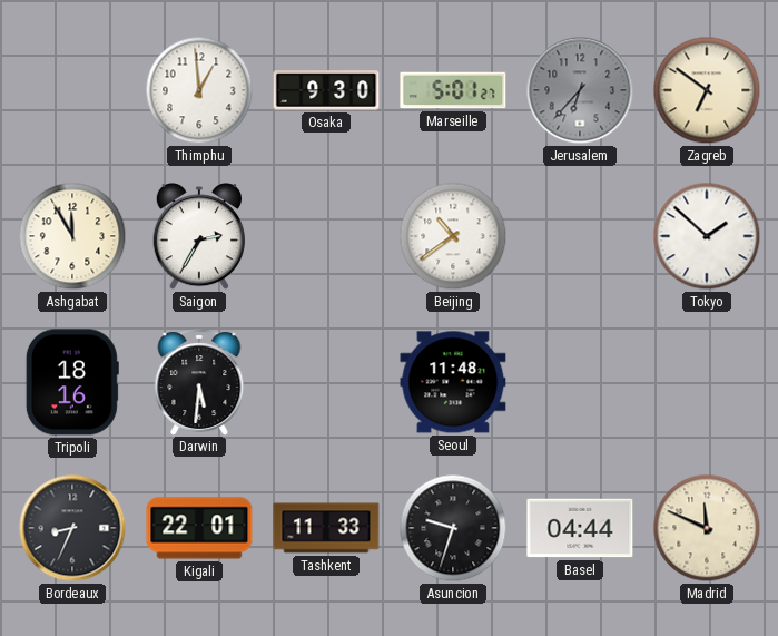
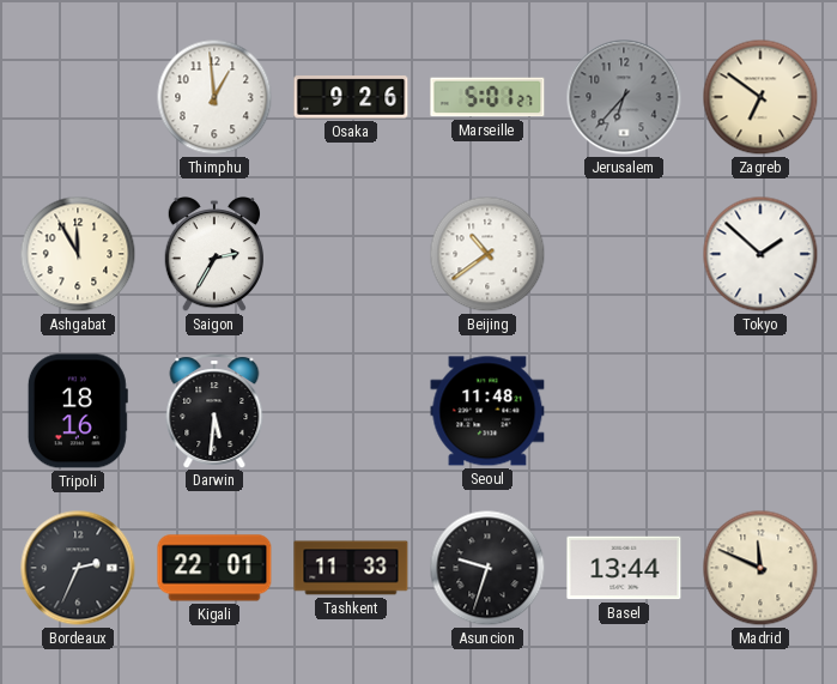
Osaka: 9:30 -> 9:26
Bordeaux: 8:34 -> 2:34
Basel: 04:44 -> 13:44
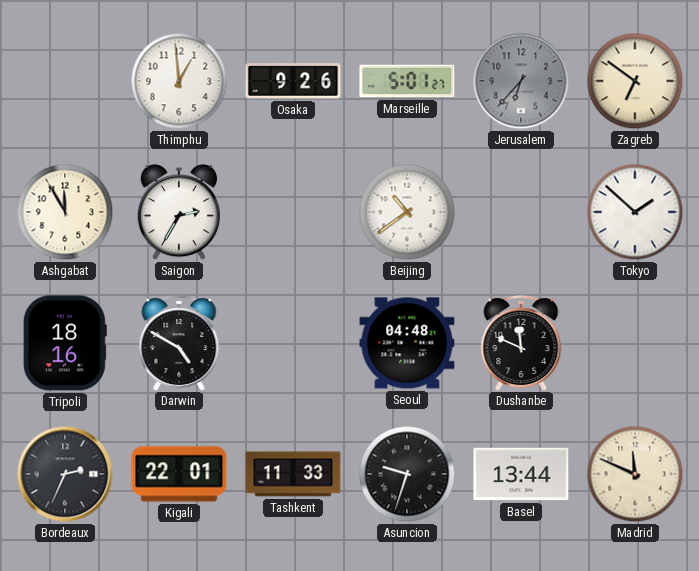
Darwin: 5:31 -> 4:50
Seoul: 11:48 -> 04:48
Dushanbe: none -> 11:49
